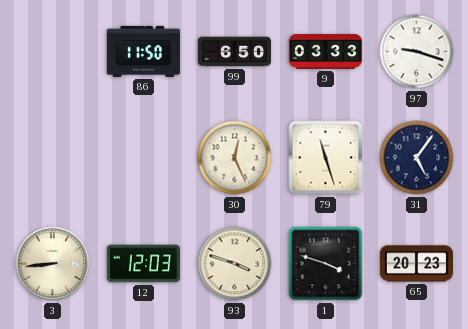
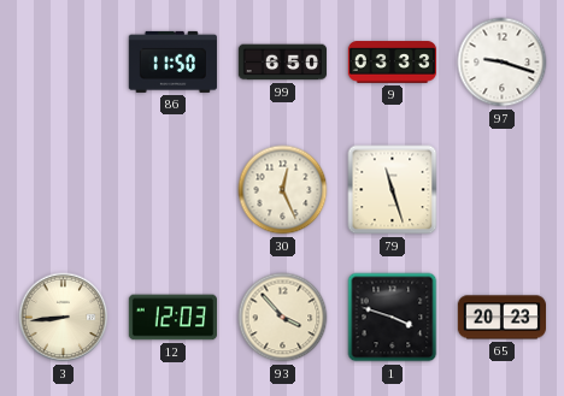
31: 5:06 -> none
93: 3:48 -> 3:53
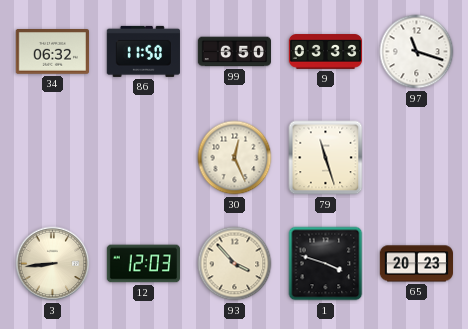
34: none -> 06:32
97: 9:18 -> 11:18
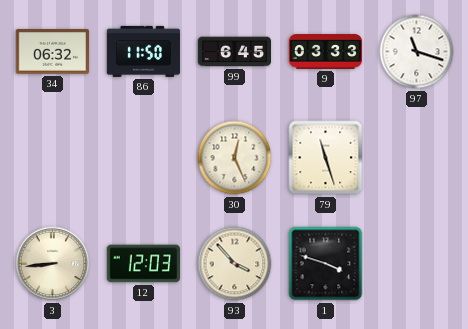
99: 6:50 -> 6:45
65: 20:23 -> none
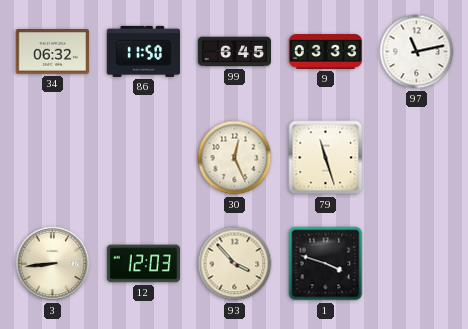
97: 11:18 -> 11:13
